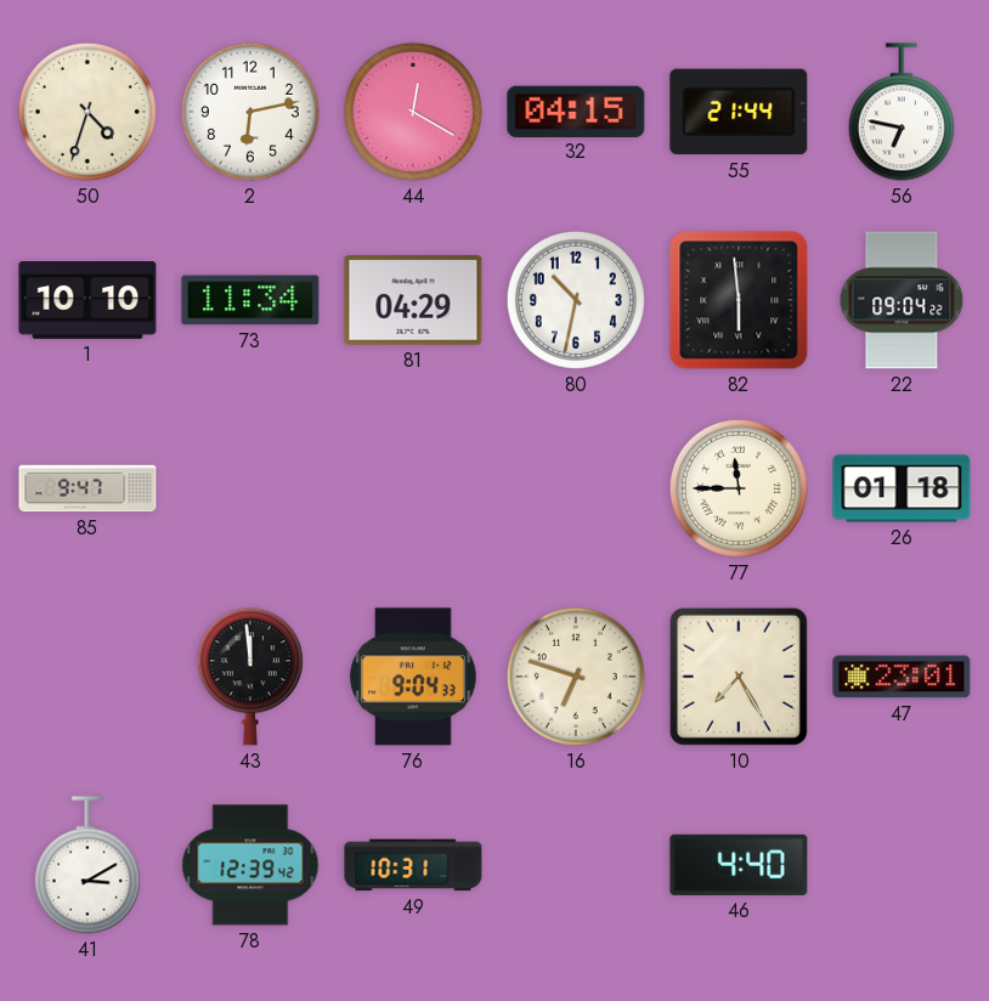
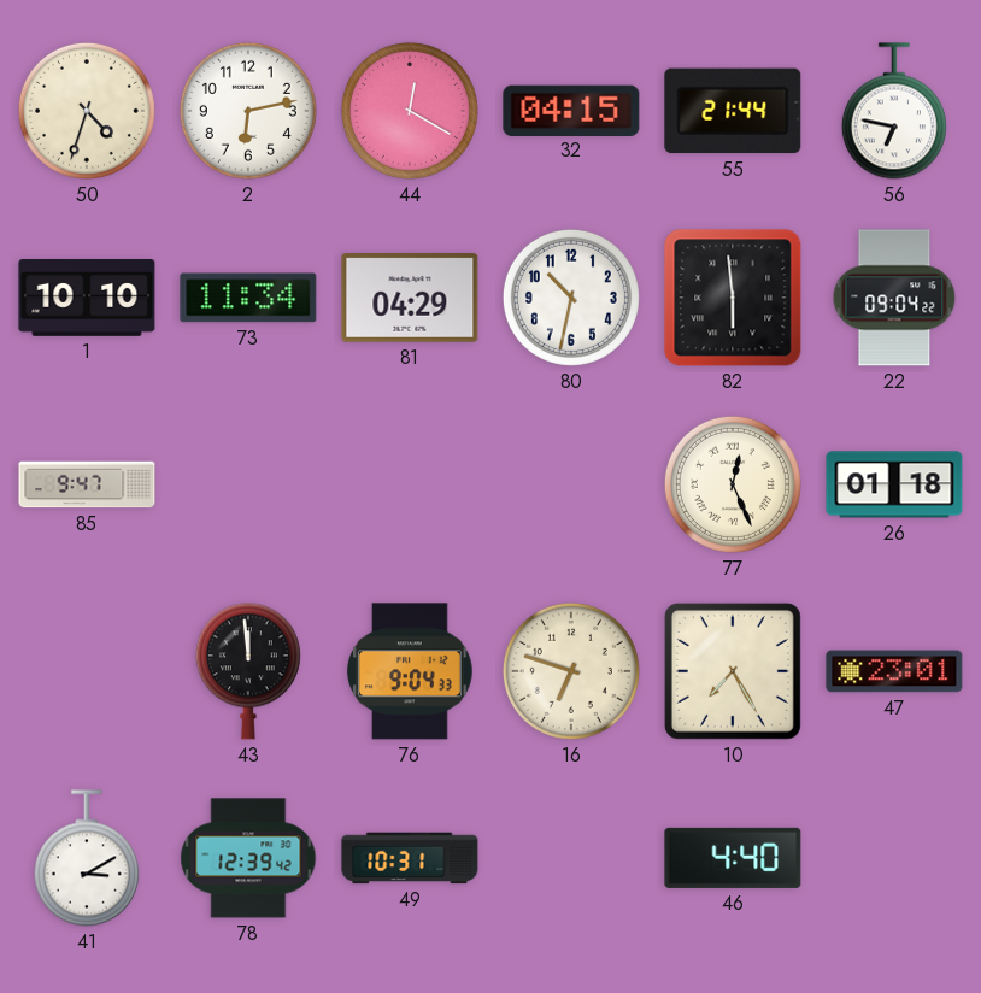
77: 11:45 -> 12:26
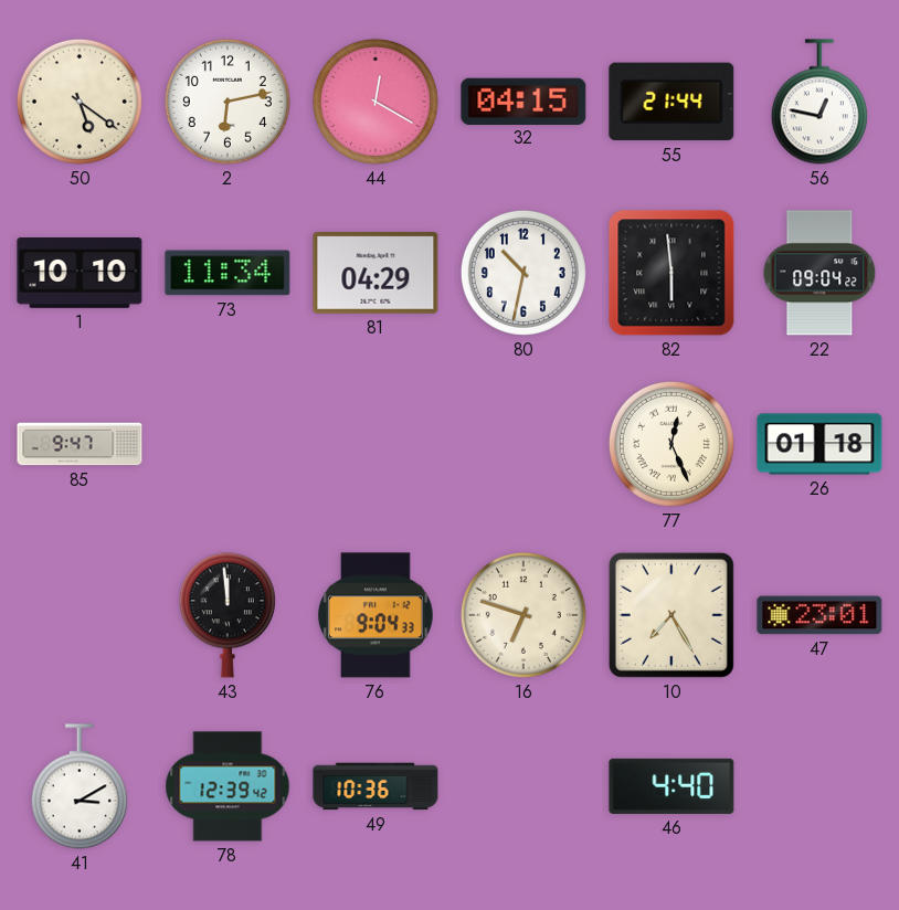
50: 4:33 -> 5:21
56: 6:47 -> 12:47
49: 10:31 -> 10:36
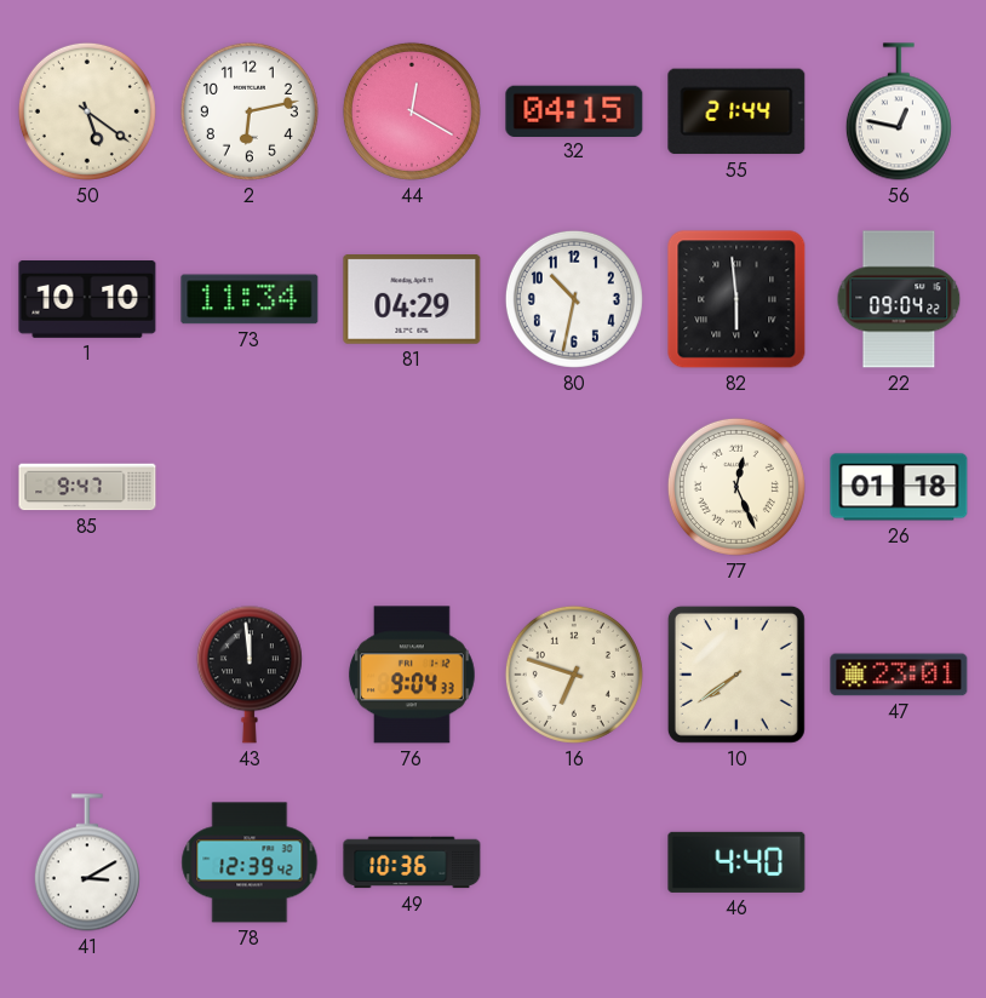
10: 7:25 -> 7:39
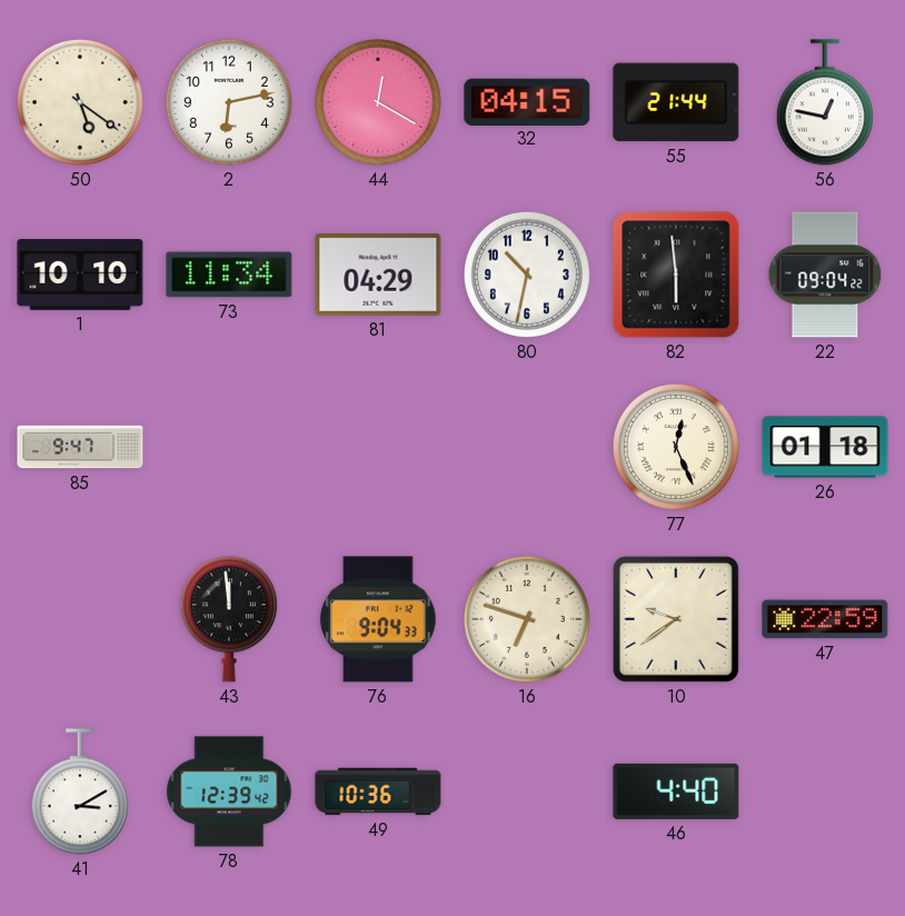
10: 7:39 -> 9:39
47: 23:01 -> 22:59
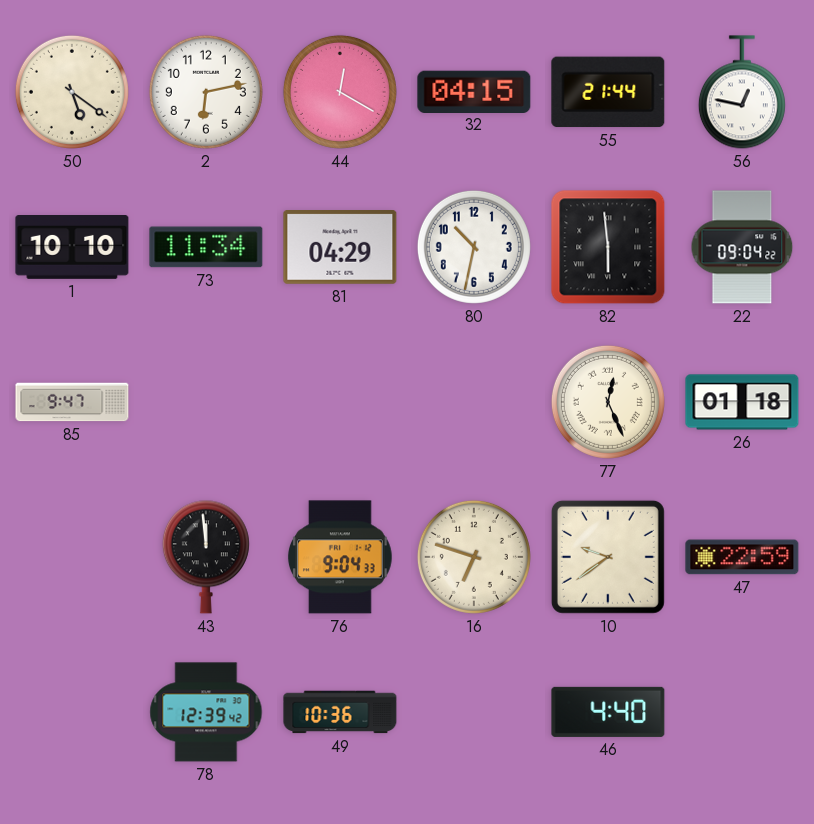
41: 3:10 -> none
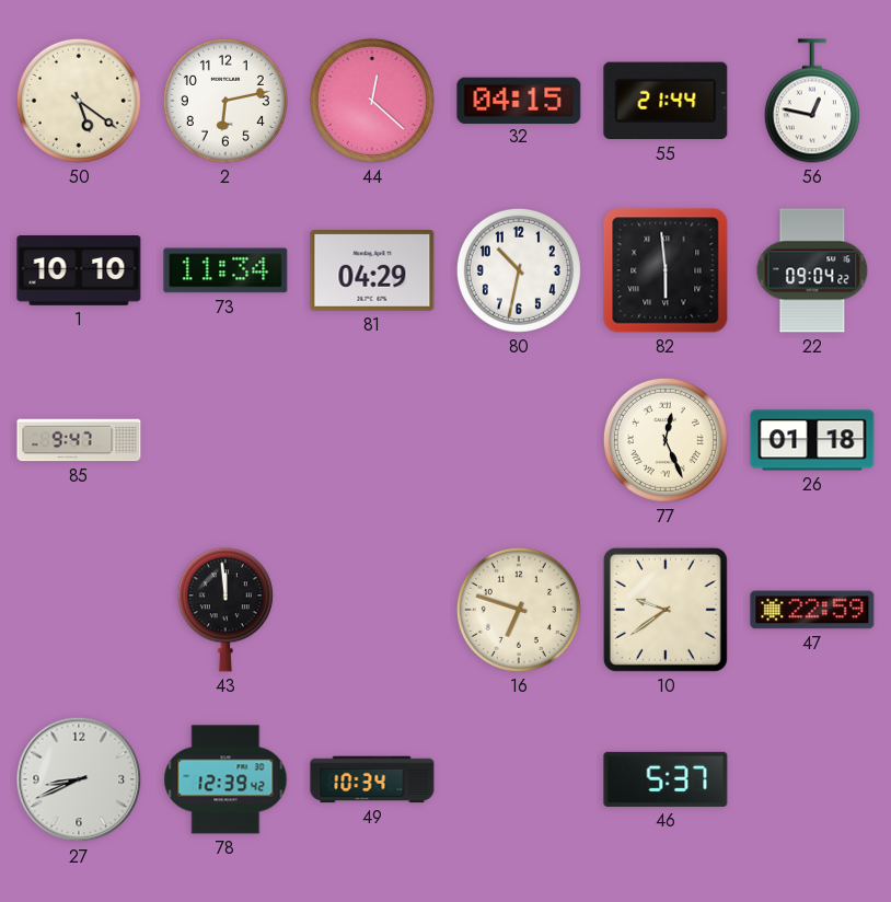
44: 12:20 -> 12:22
76: 9:04 -> none
27: none -> 8:41
49: 10:36 -> 10:34
46: 4:40 -> 5:37
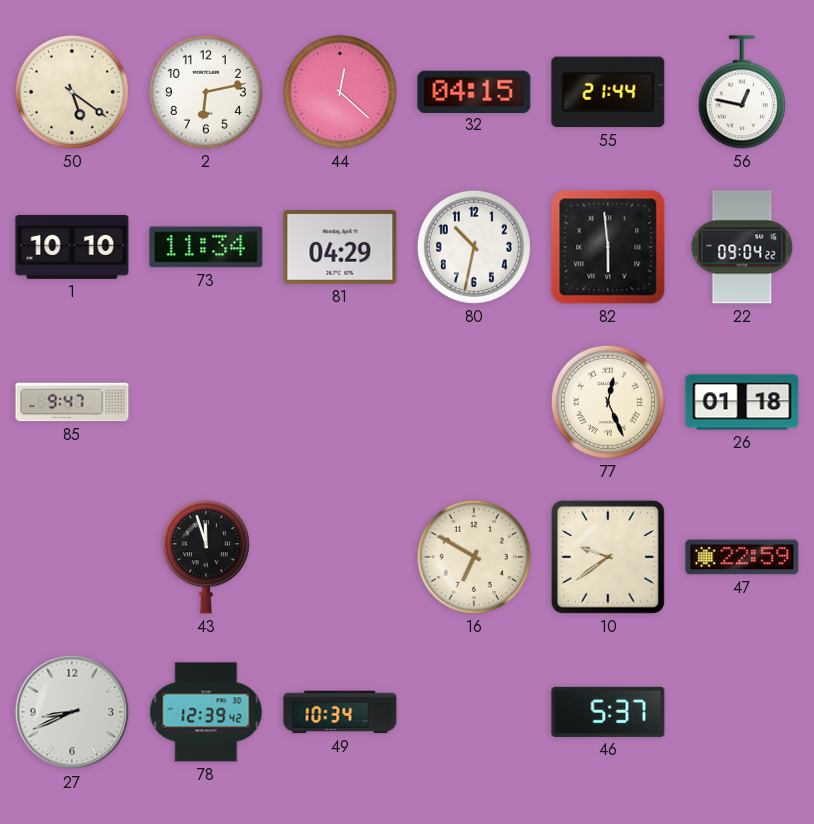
43: 11:59 -> 11:57
16: 6:48 -> 6:50
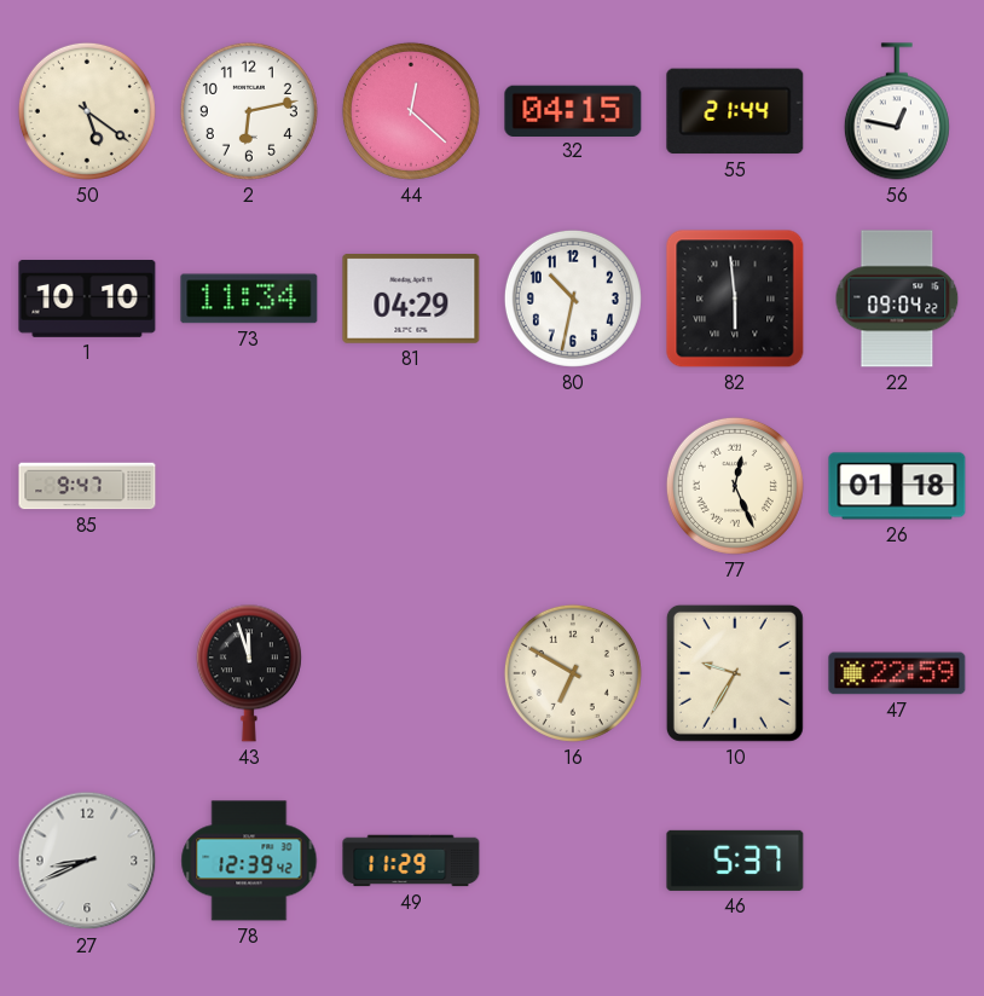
10: 9:39 -> 9:35
49: 10:34 -> 11:29
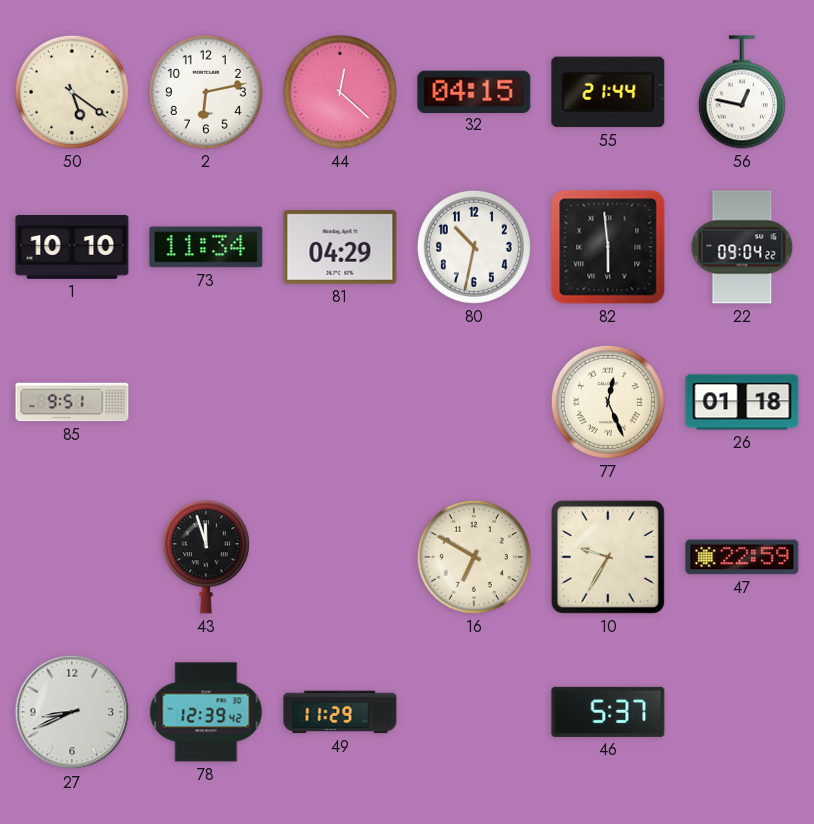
85: 9:47 -> 9:51
